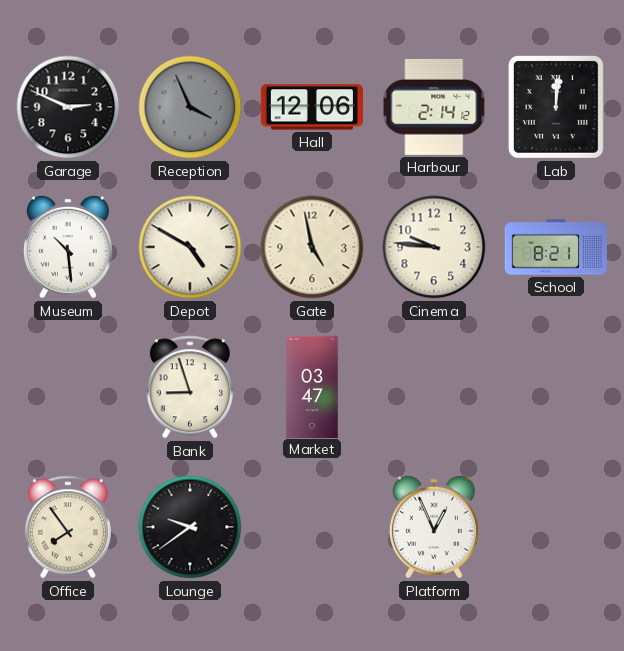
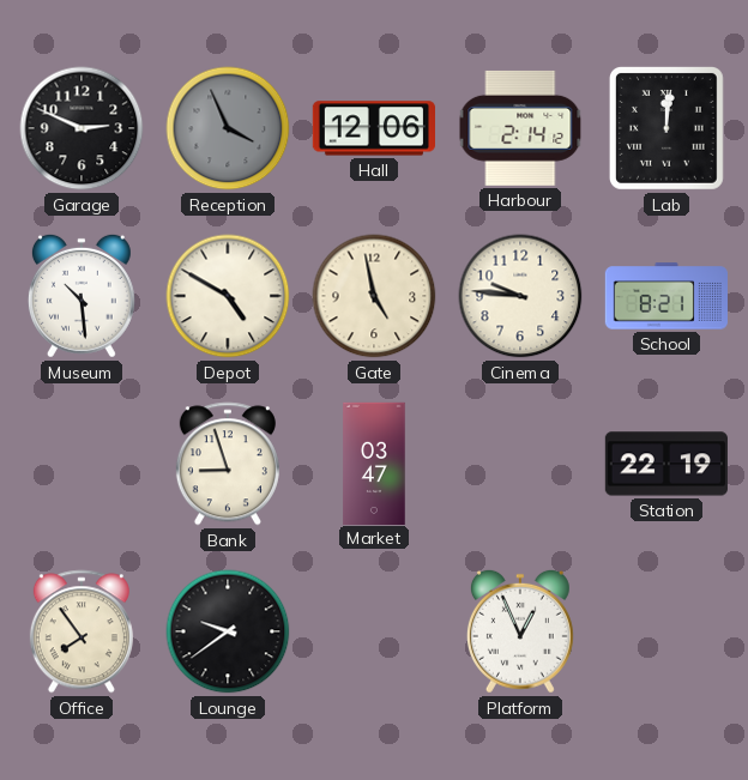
Station: none -> 22:19
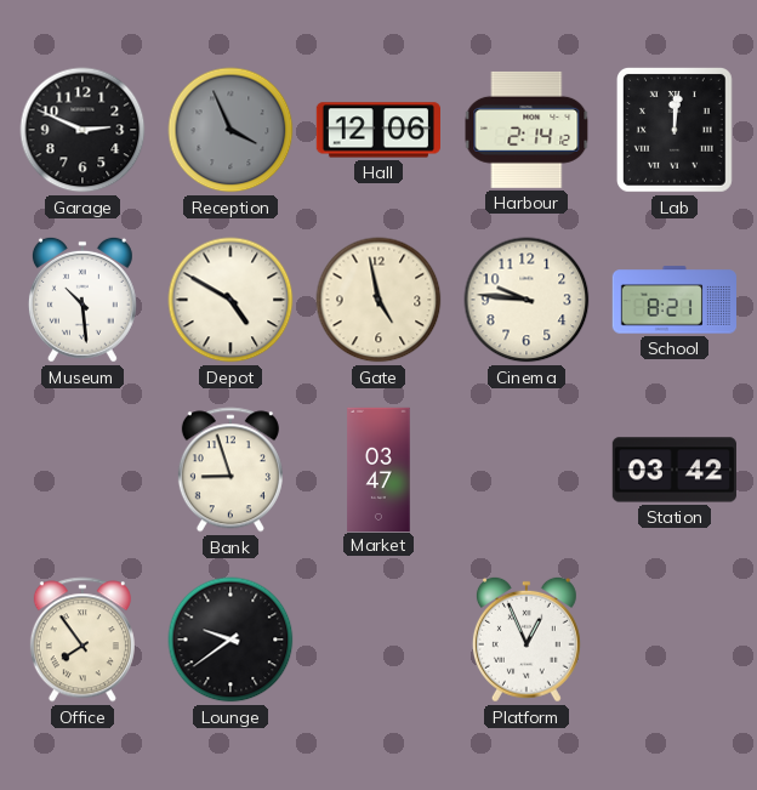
Station: 22:19 -> 03:42
